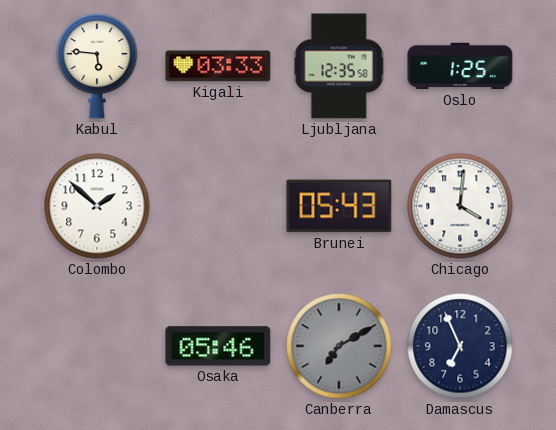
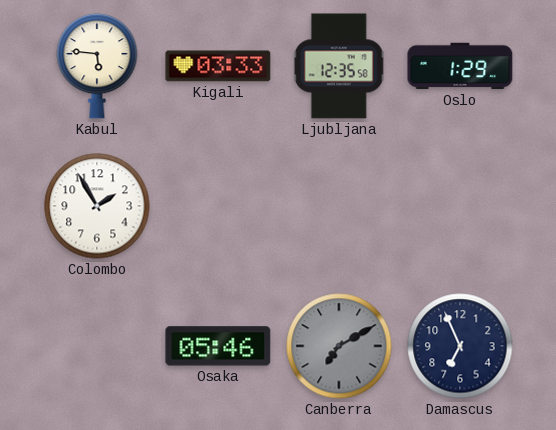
Oslo: 1:25 -> 1:29
Colombo: 1:52 -> 1:55
Brunei: 05:43 -> none
Chicago: 4:01 -> none
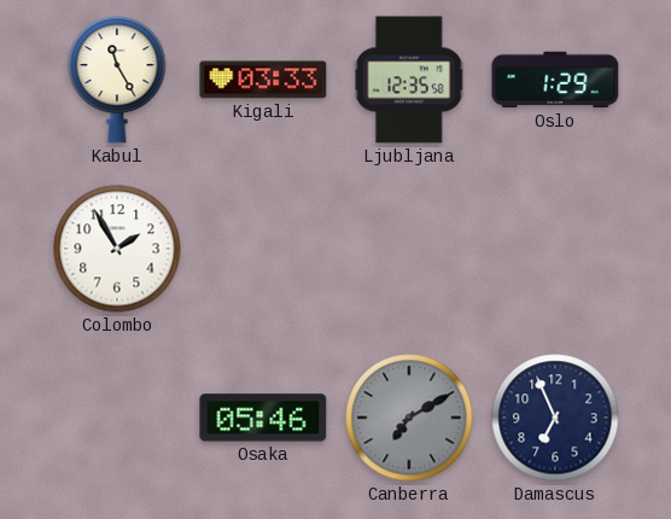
Kabul: 5:46 -> 11:25
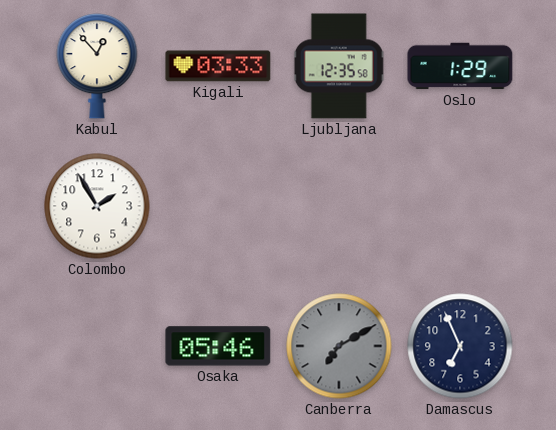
Kabul: 11:25 -> 12:53
